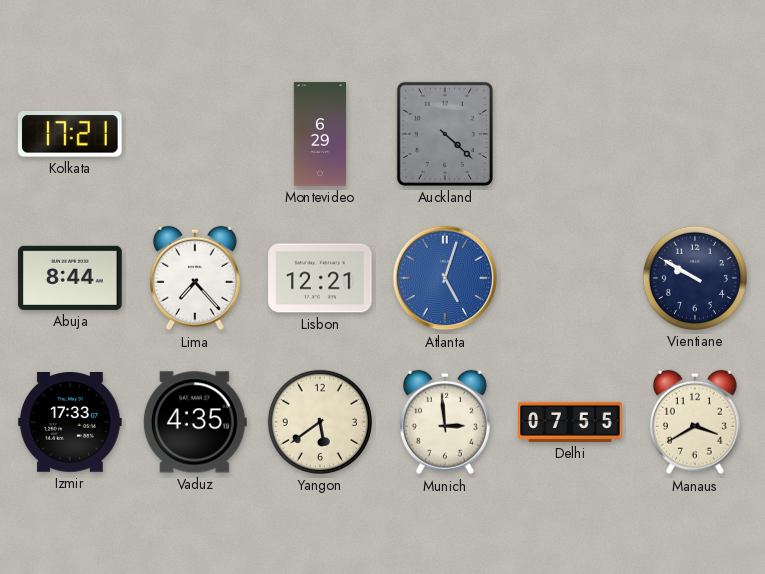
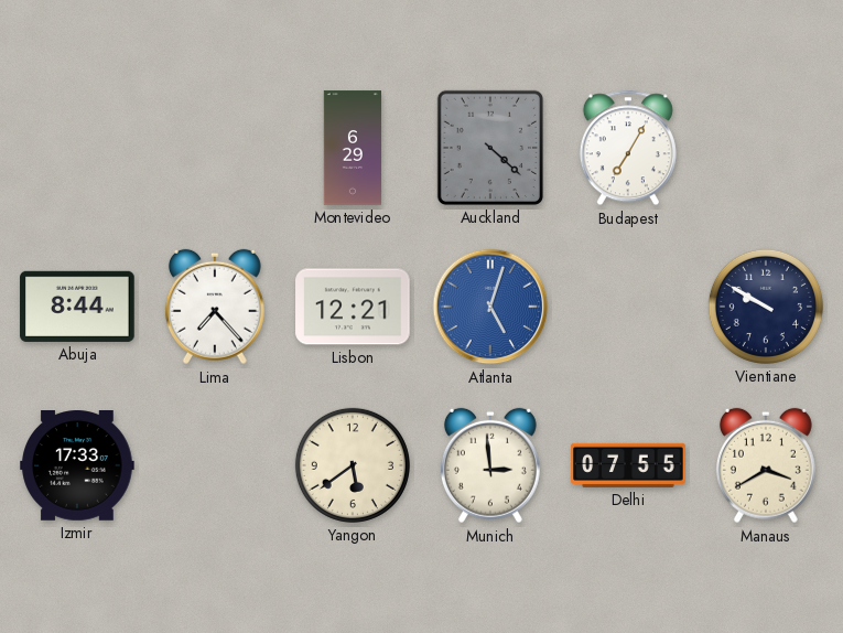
Kolkata: 17:21 -> none
Budapest: none -> 7:05
Vaduz: 4:35 -> none
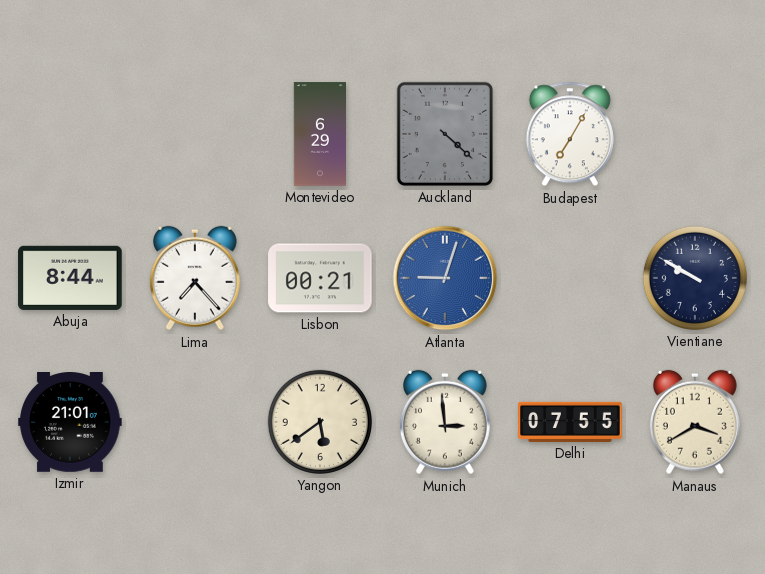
Lisbon: 12:21 -> 00:21
Atlanta: 5:03 -> 9:03
Izmir: 17:33 -> 21:01
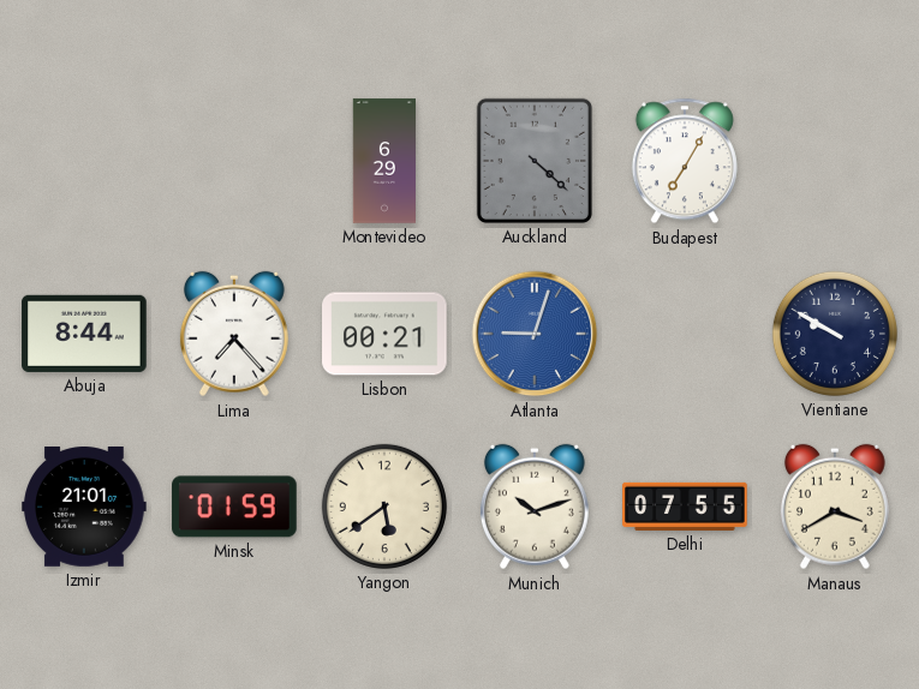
Minsk: none -> 01:59
Munich: 2:59 -> 10:12
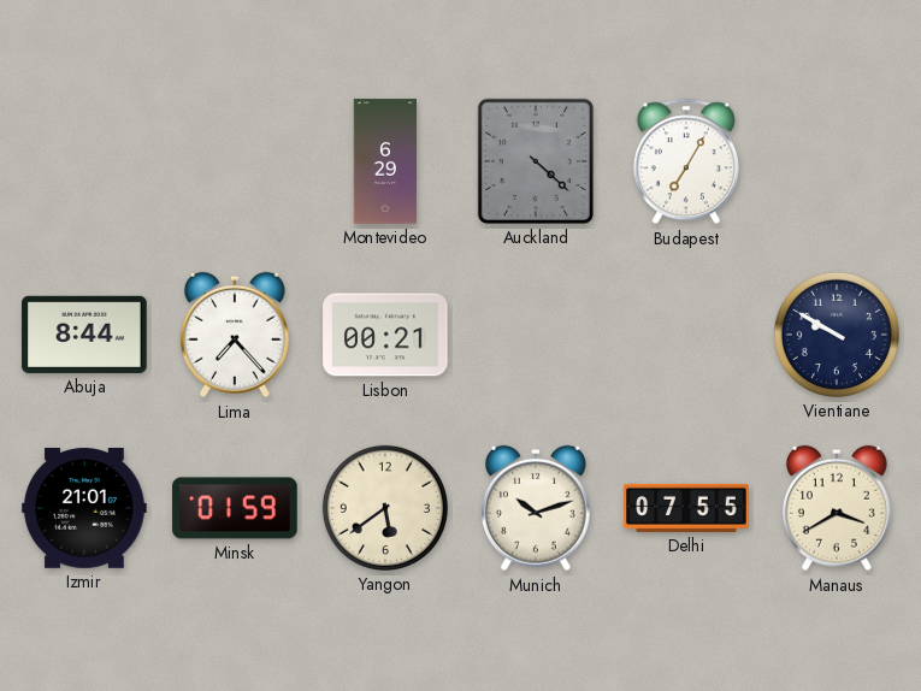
Atlanta: 9:03 -> none
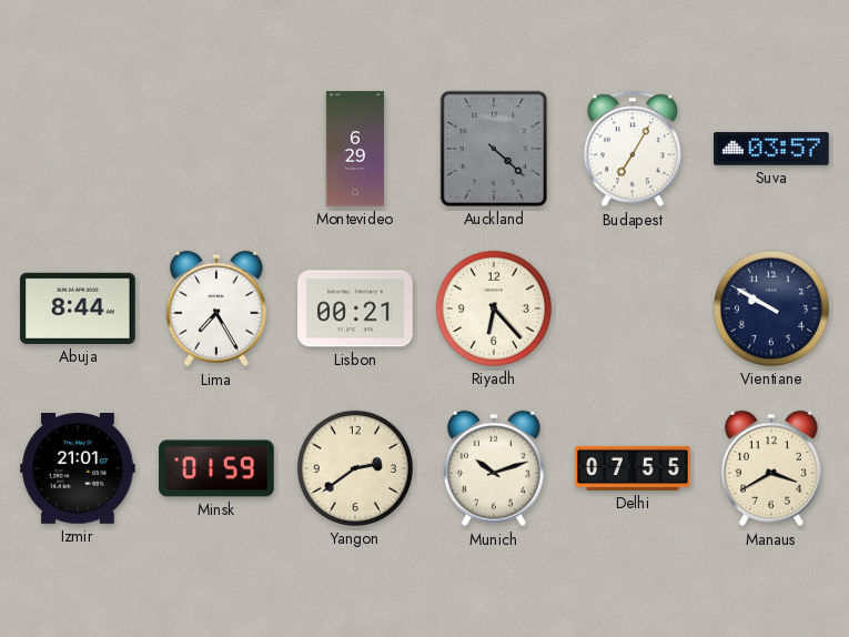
Suva: none -> 03:57
Lima: 7:23 -> 7:25
Riyadh: none -> 6:23
Yangon: 5:39 -> 2:39
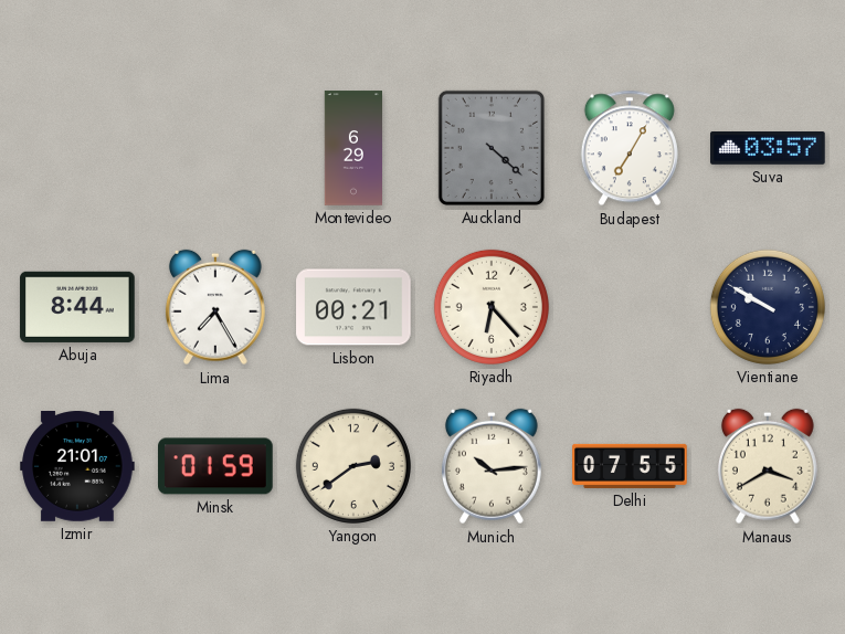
Munich: 10:12 -> 10:14
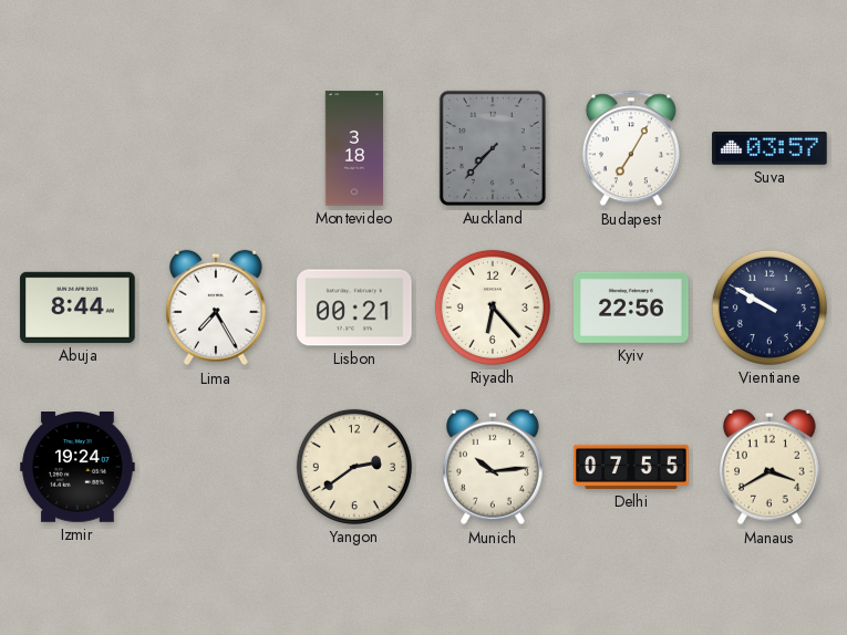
Montevideo: 6:29 -> 3:18
Auckland: 4:22 -> 7:37
Kyiv: none -> 22:56
Izmir: 21:01 -> 19:24
Minsk: 01:59 -> none
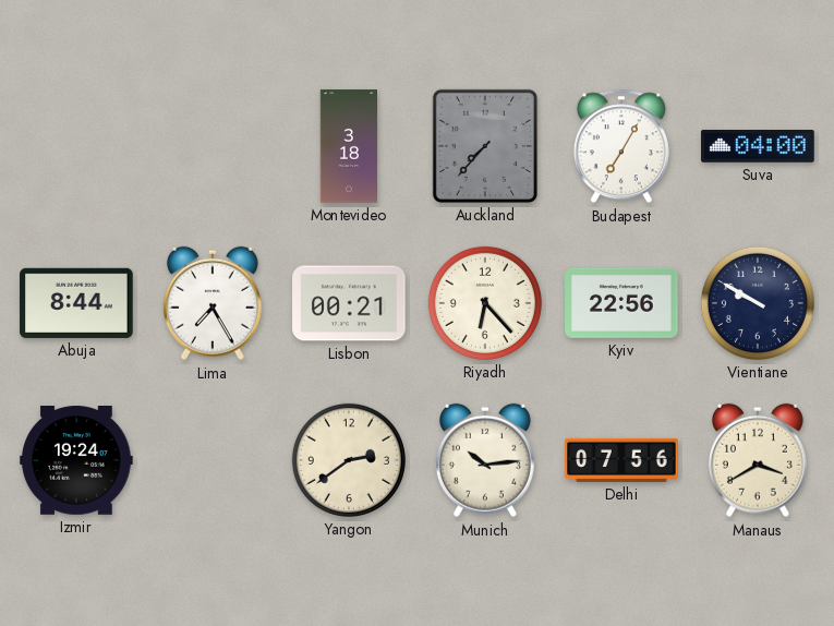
Suva: 03:57 -> 04:00
Delhi: 07:55 -> 07:56
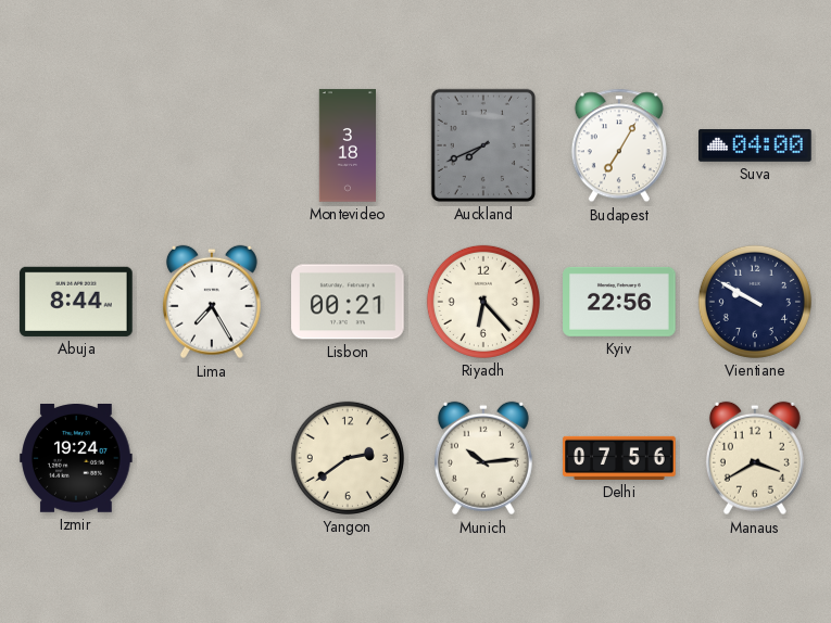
Auckland: 7:37 -> 7:41
